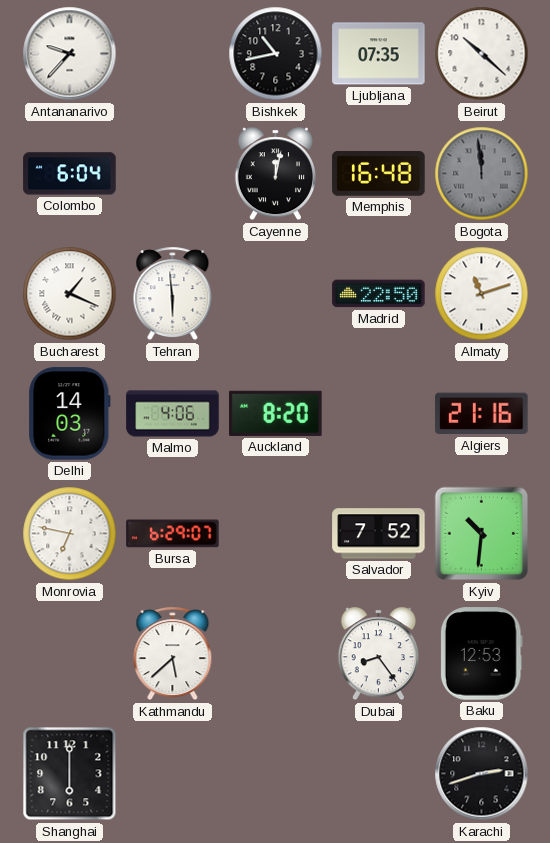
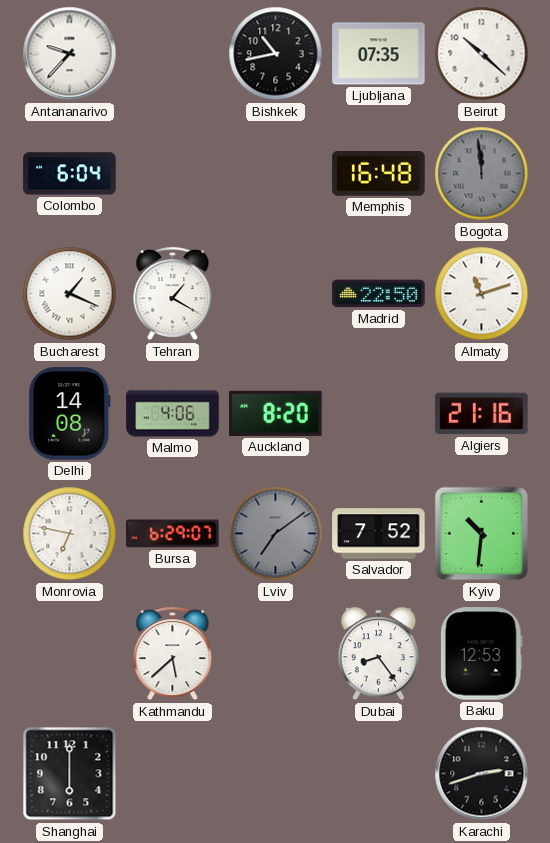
Cayenne: 12:02 -> none
Tehran: 5:59 -> 1:20
Delhi: 14:03 -> 14:08
Lviv: none -> 7:09
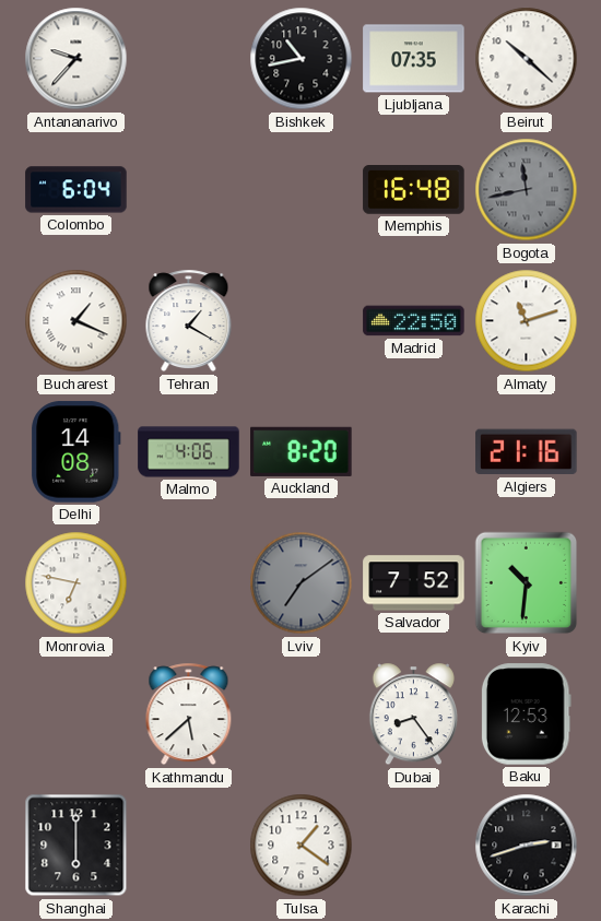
Bogota: 11:59 -> 11:43
Bursa: 6:29 -> none
Tulsa: none -> 1:21
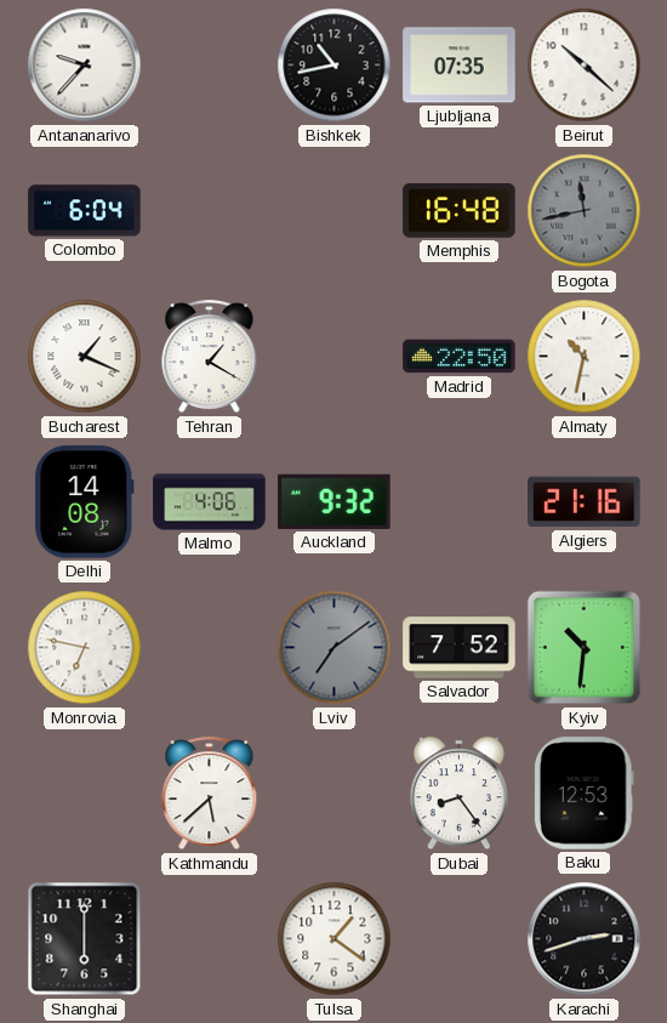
Almaty: 11:12 -> 10:32
Auckland: 8:20 -> 9:32
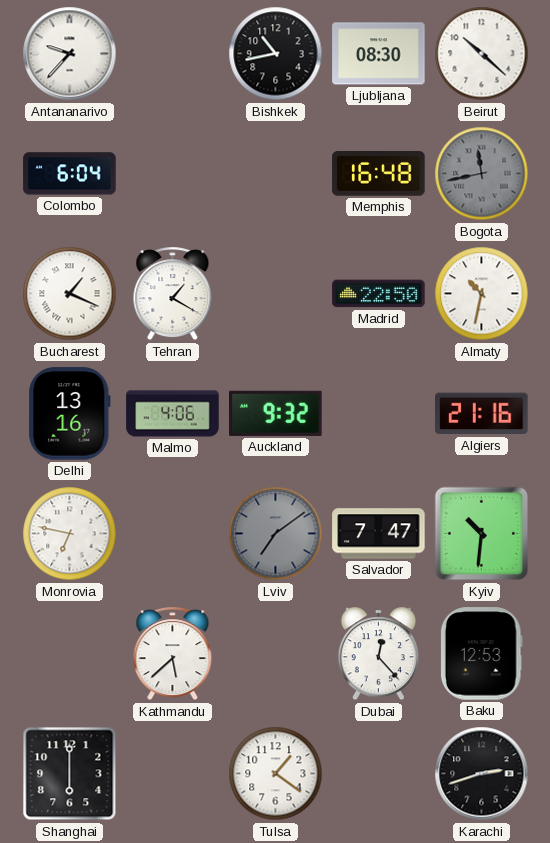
Ljubljana: 07:35 -> 08:30
Delhi: 14:08 -> 13:16
Salvador: 7:52 -> 7:47
Dubai: 8:24 -> 12:23
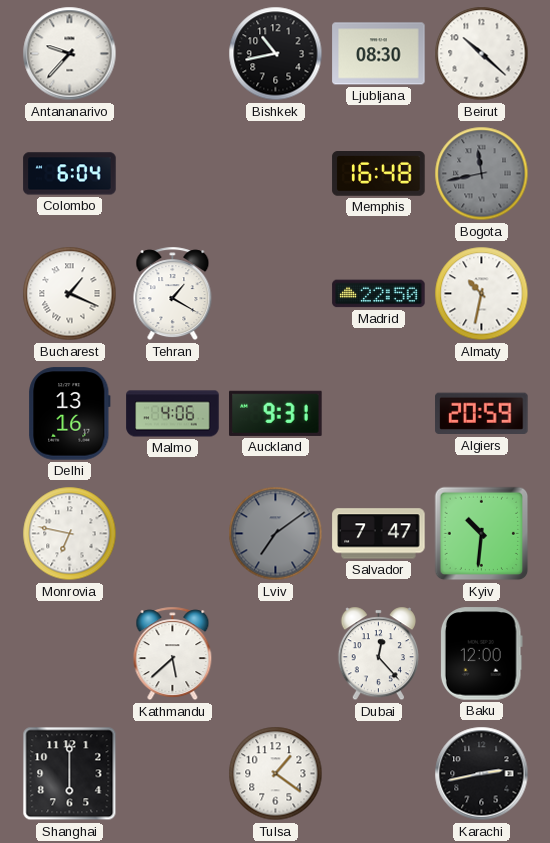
Auckland: 9:32 -> 9:31
Algiers: 21:16 -> 20:59
Baku: 12:53 -> 12:00
Karachi: 2:42 -> 2:43
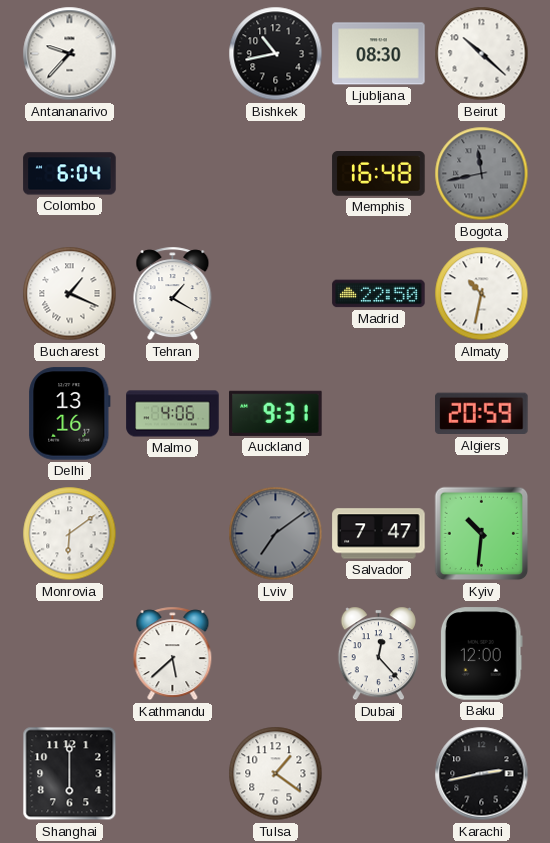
Monrovia: 6:47 -> 6:09
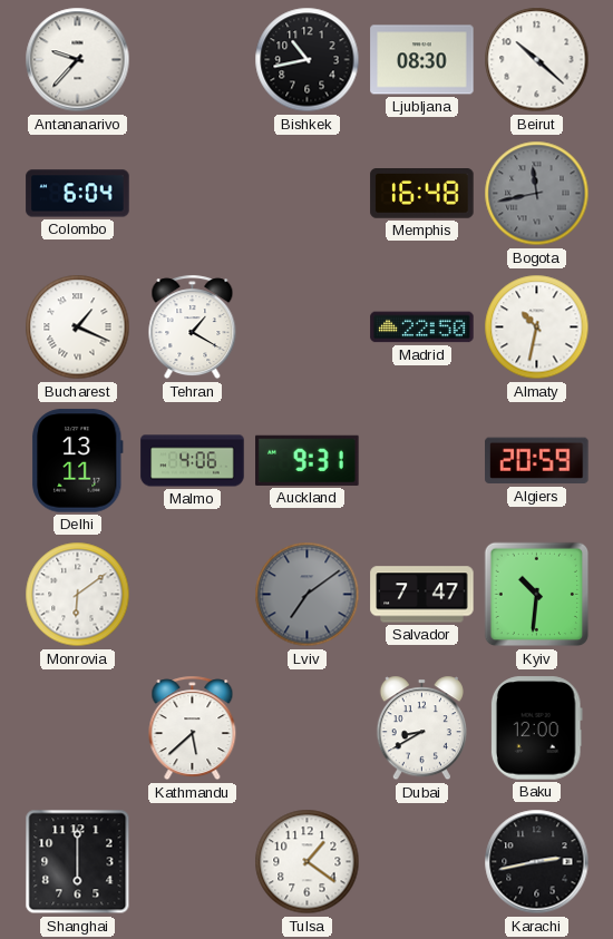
Delhi: 13:16 -> 13:11
Dubai: 12:23 -> 8:40
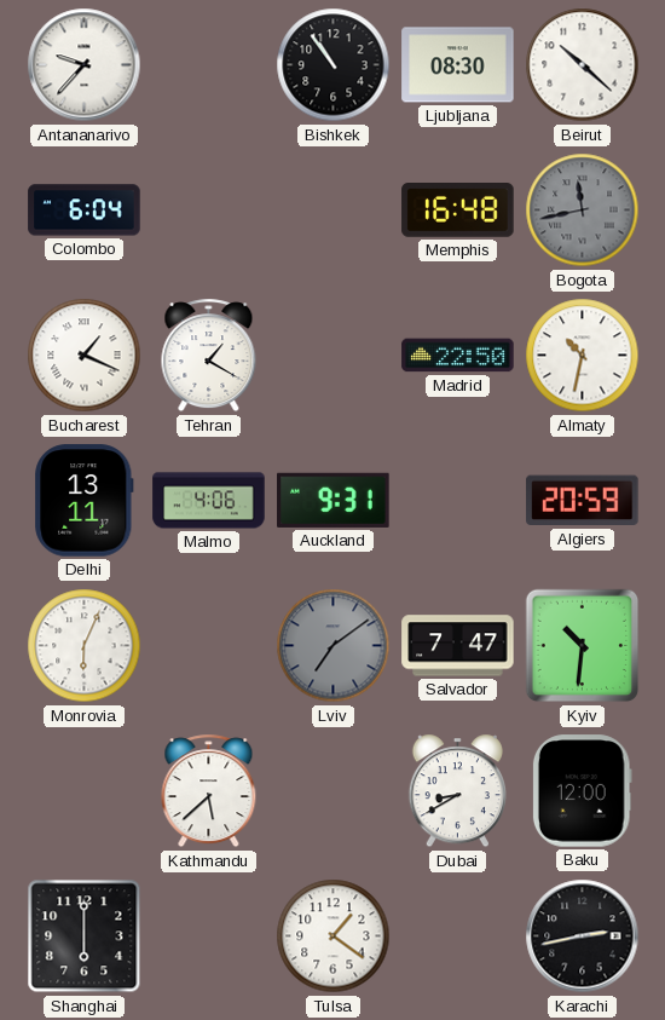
Bishkek: 10:43 -> 10:54
Monrovia: 6:09 -> 6:04
